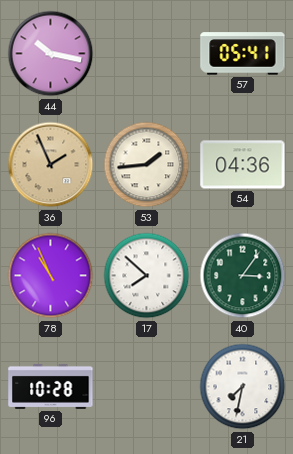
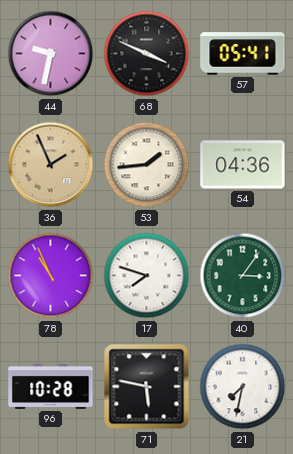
44: 10:17 -> 9:32
68: none -> 3:49
17: 7:52 -> 7:48
71: none -> 5:47
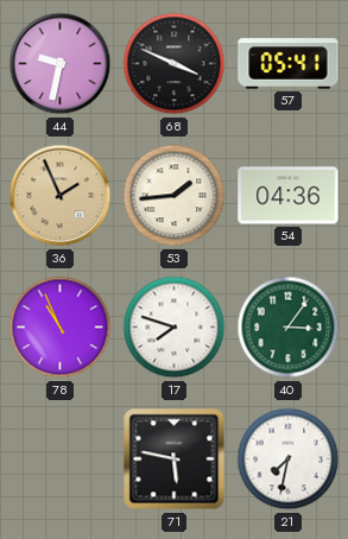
96: 10:28 -> none
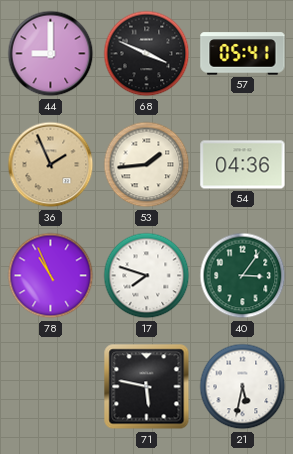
44: 9:32 -> 9:00
21: 7:32 -> 5:32
